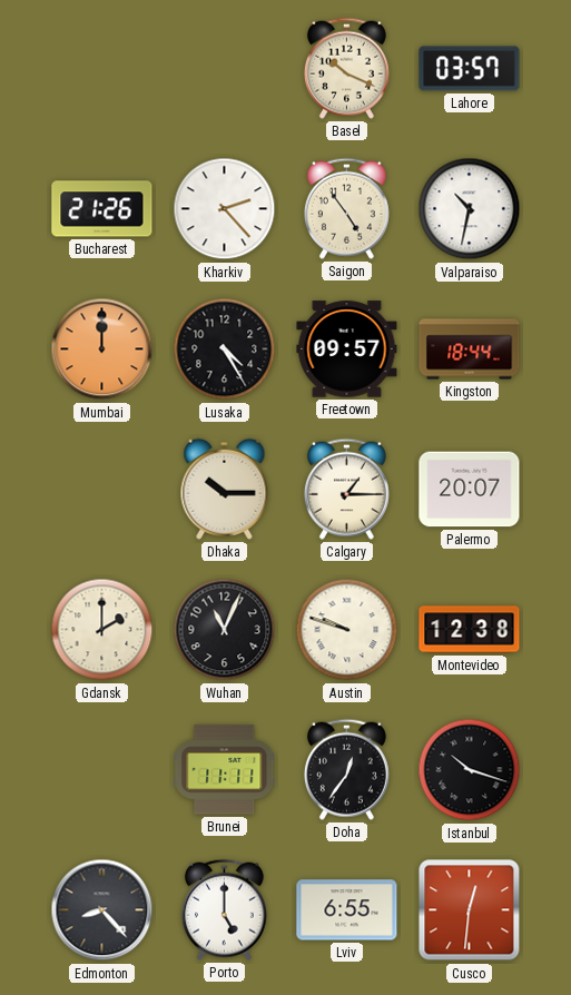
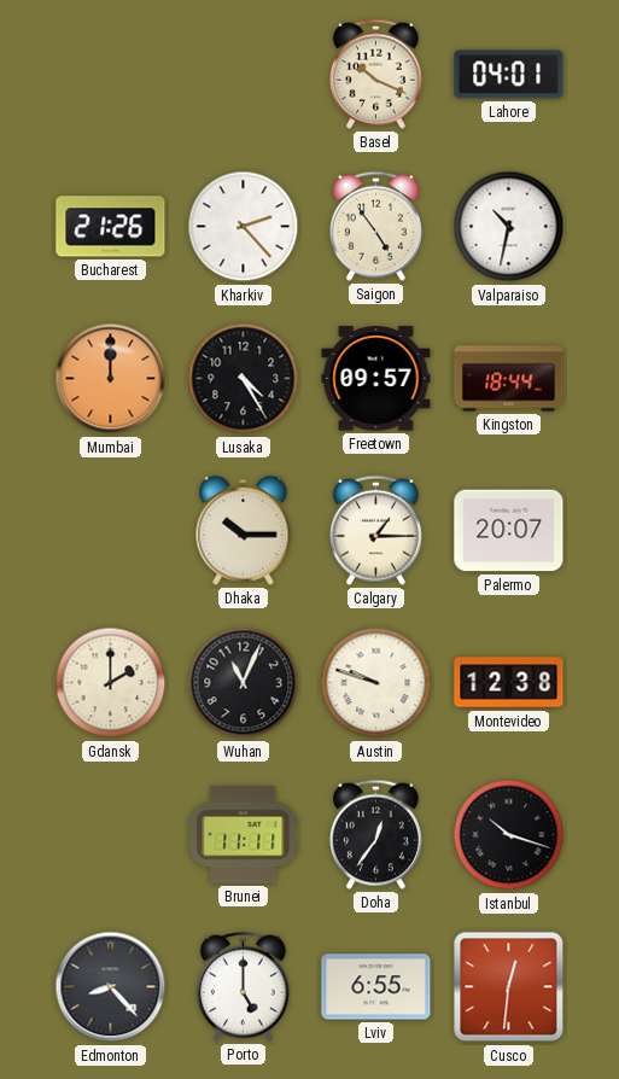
Lahore: 03:57 -> 04:01
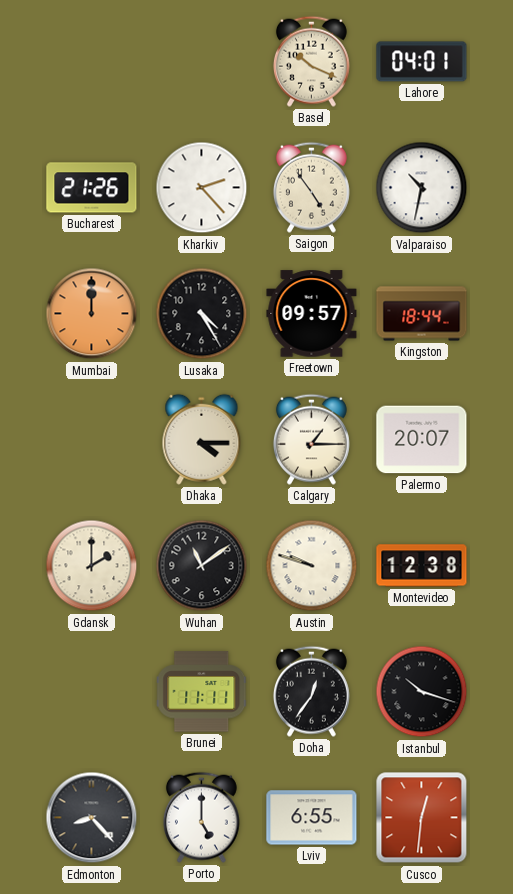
Dhaka: 10:15 -> 4:15
Wuhan: 11:04 -> 11:09
